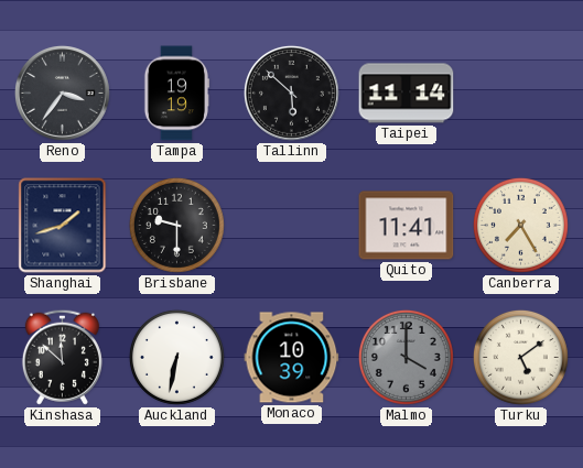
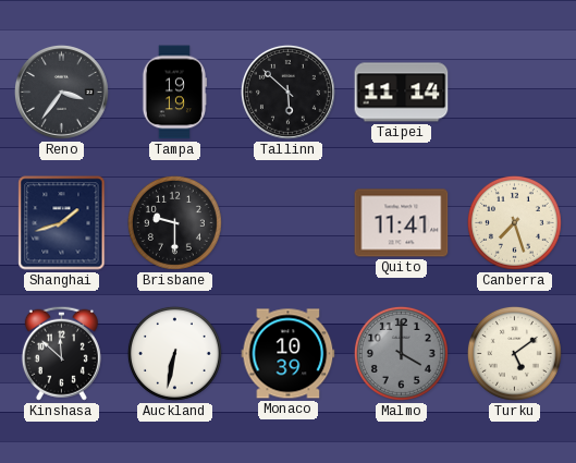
Canberra: 7:25 -> 7:27
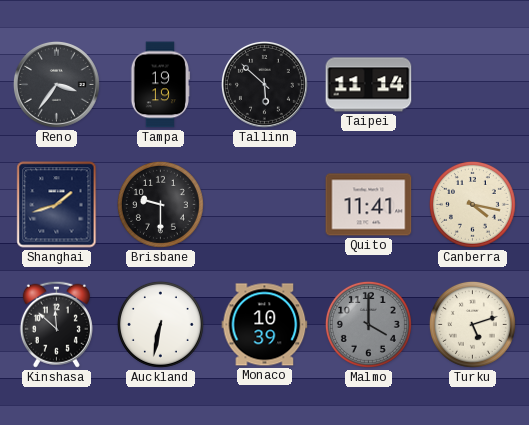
Canberra: 7:27 -> 4:17
Turku: 5:09 -> 5:12
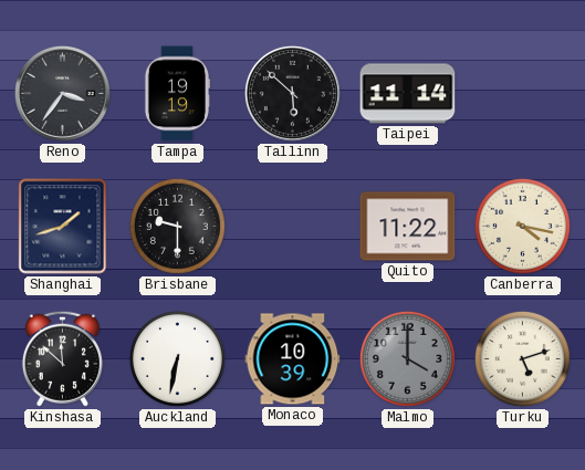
Quito: 11:41 -> 11:22
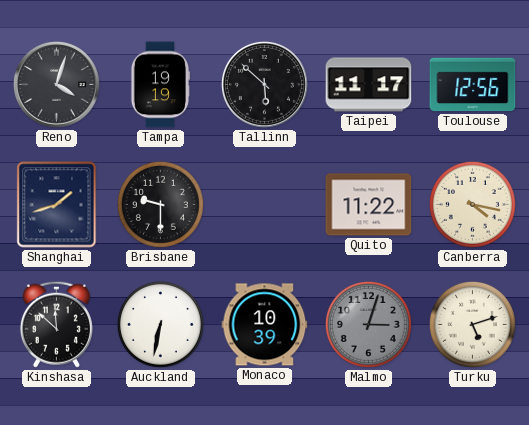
Reno: 3:36 -> 4:03
Taipei: 11:14 -> 11:17
Toulouse: none -> 12:56
Malmo: 4:00 -> 3:03
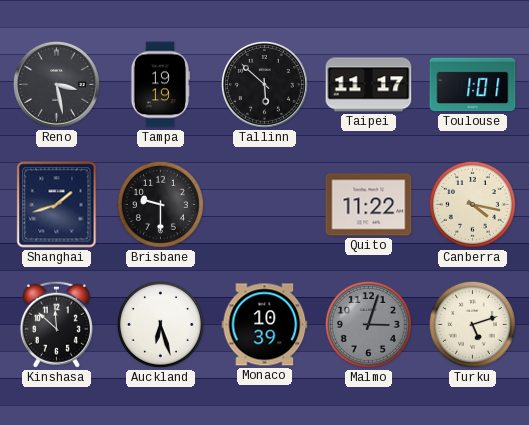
Reno: 4:03 -> 3:28
Toulouse: 12:56 -> 1:01
Auckland: 6:32 -> 6:27
